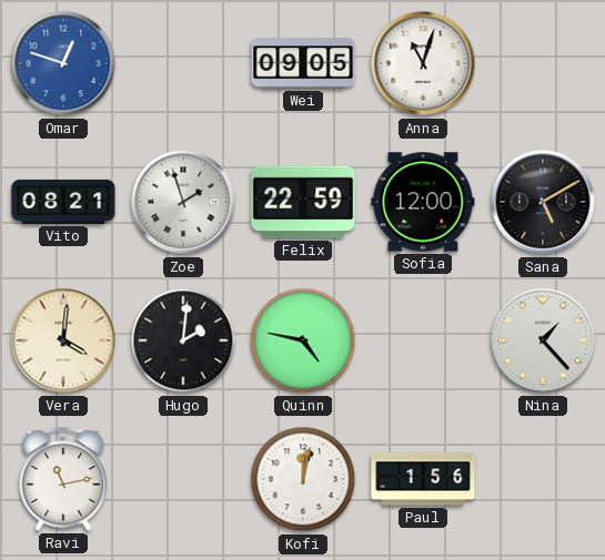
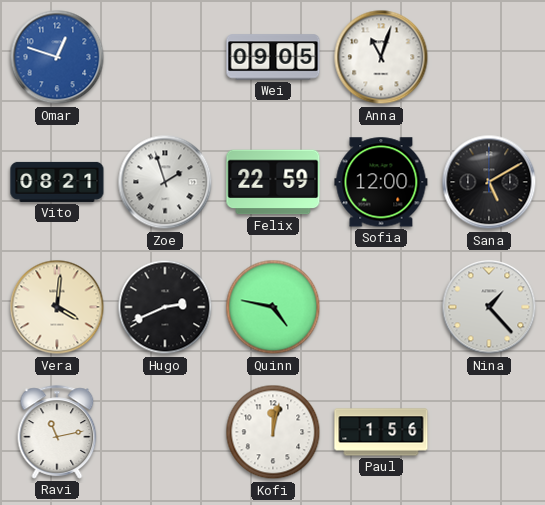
Hugo: 2:01 -> 2:41
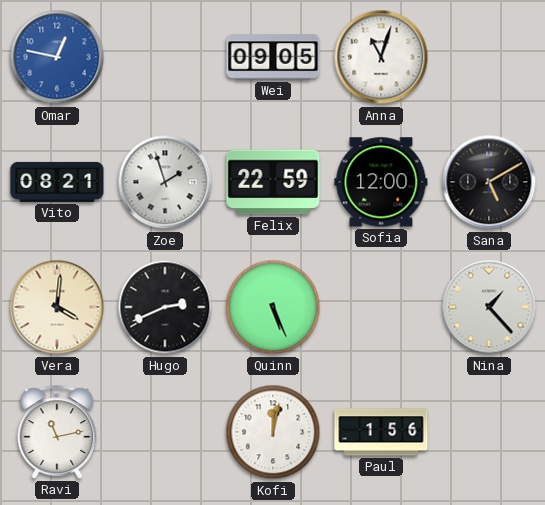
Omar: 12:48 -> 12:47
Quinn: 4:47 -> 5:26
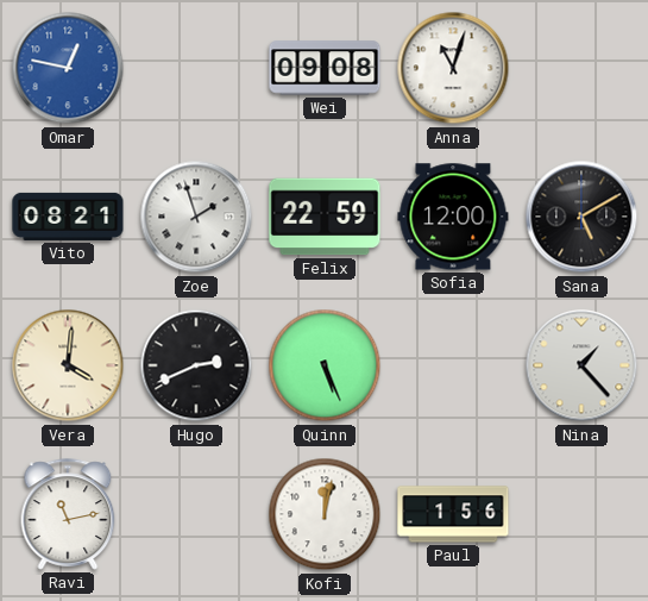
Wei: 09:05 -> 09:08
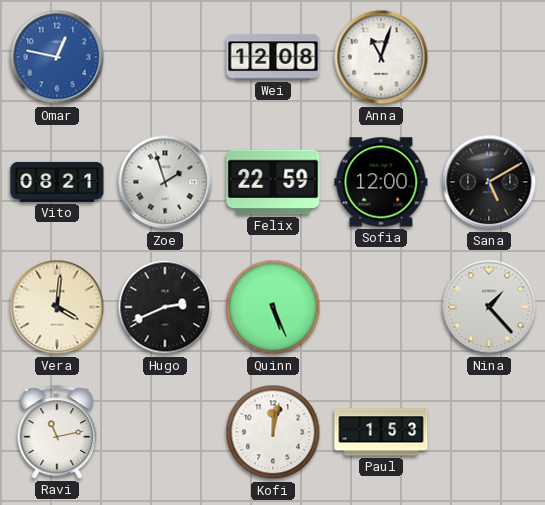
Wei: 09:08 -> 12:08
Paul: 1:56 -> 1:53
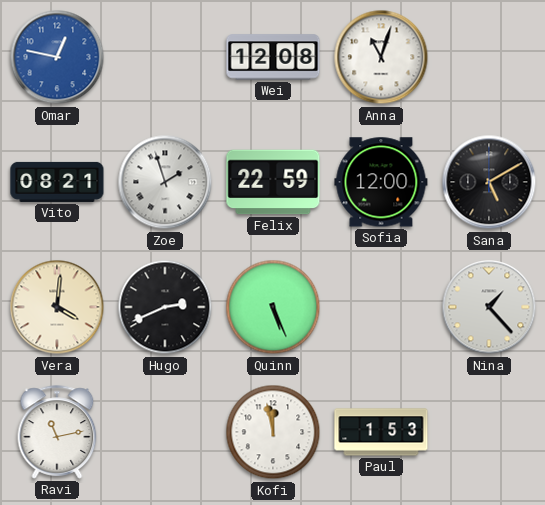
Kofi: 12:02 -> 11:58
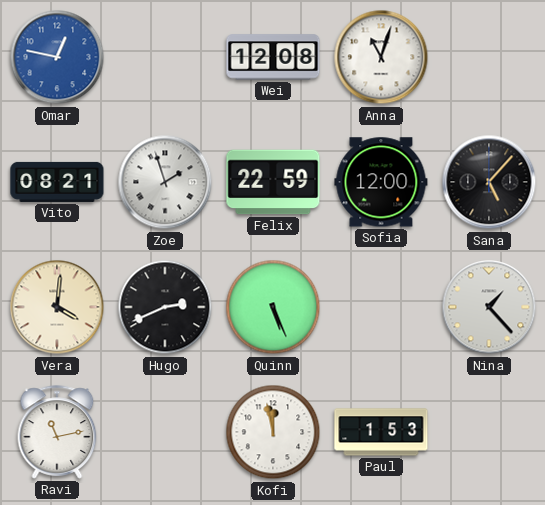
Sana: 5:10 -> 5:07
